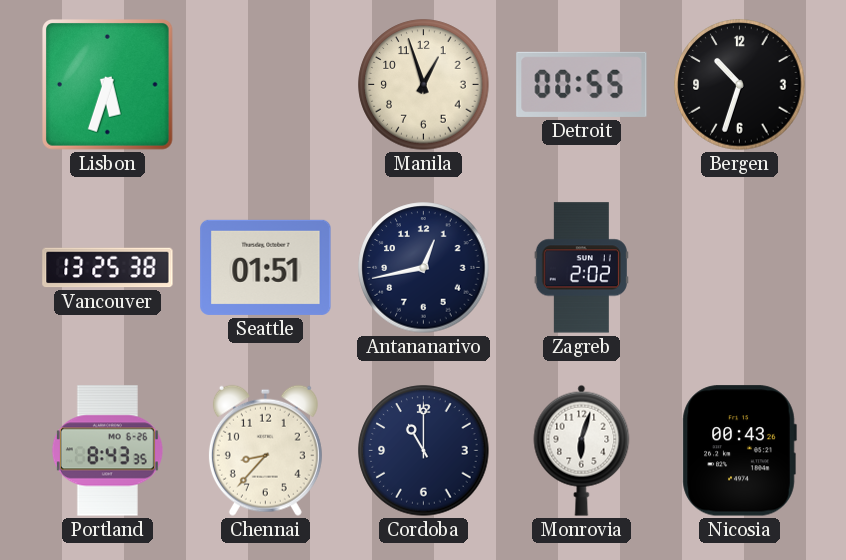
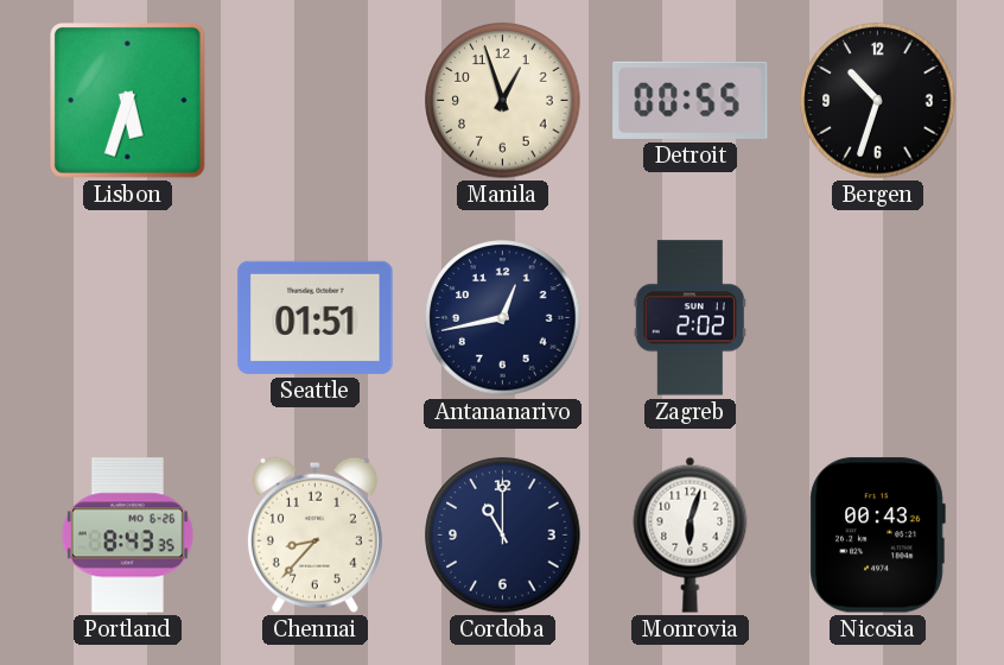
Vancouver: 13:25 -> none
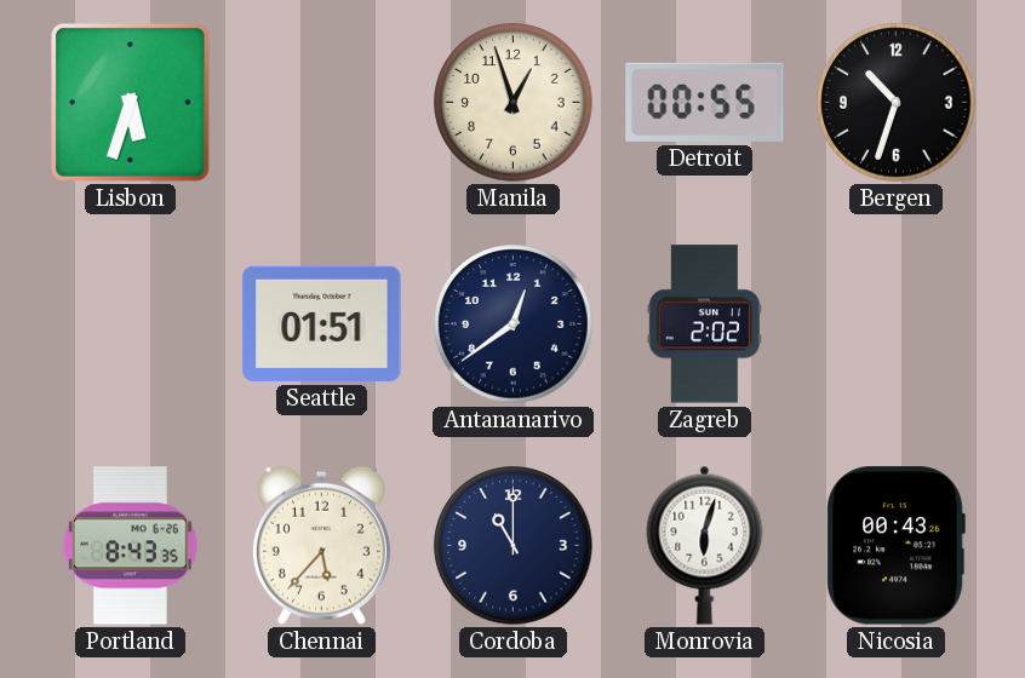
Antananarivo: 12:43 -> 12:39
Chennai: 8:37 -> 5:37
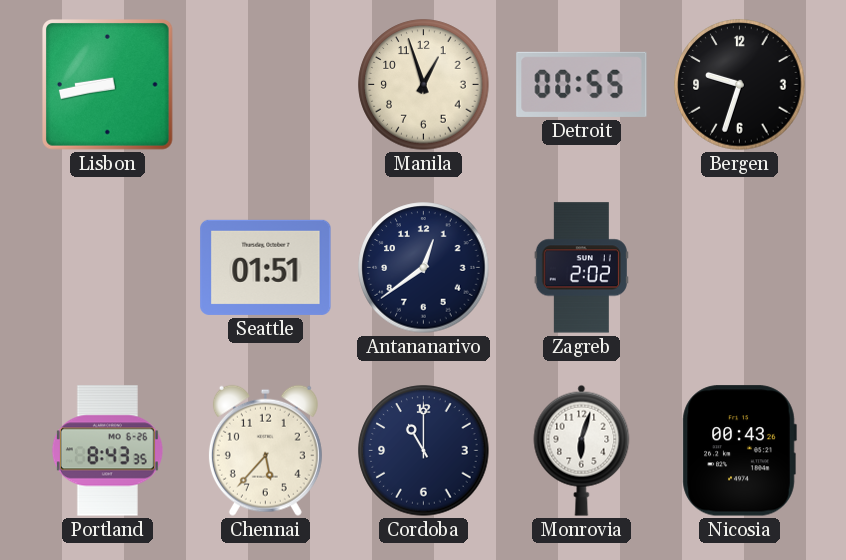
Lisbon: 5:33 -> 8:43
Bergen: 10:33 -> 9:33
